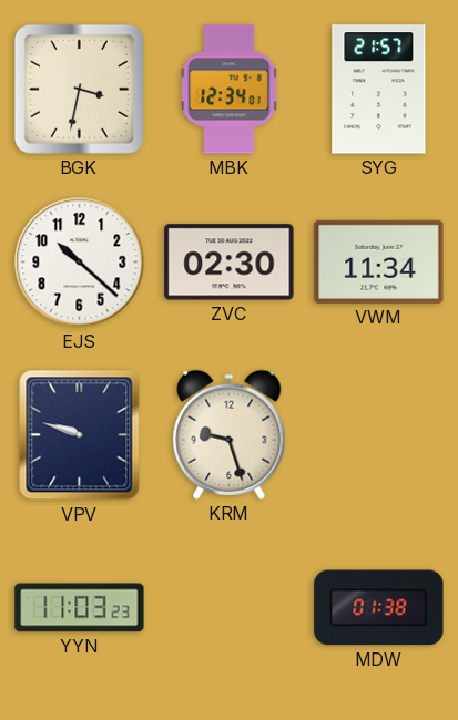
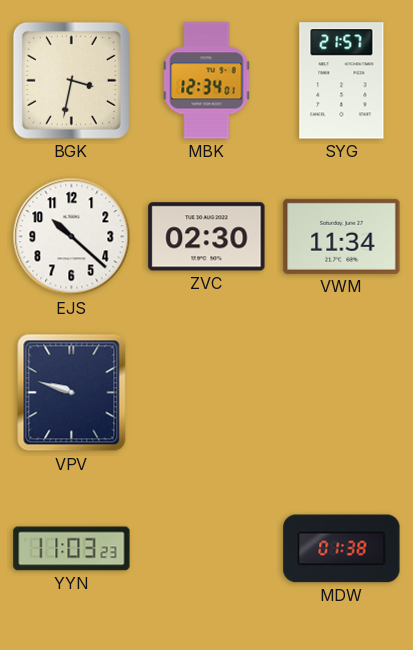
KRM: 9:27 -> none
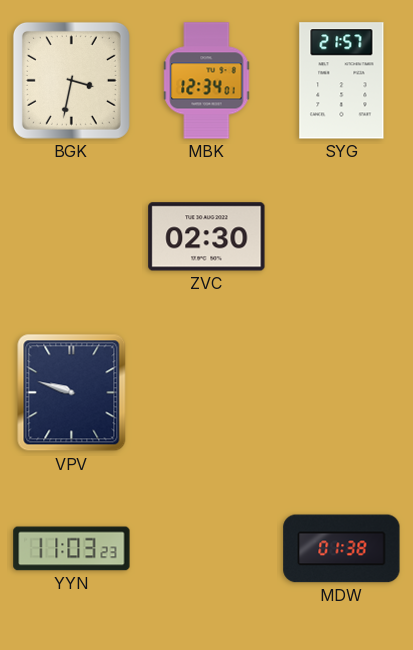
EJS: 10:22 -> none
VWM: 11:34 -> none
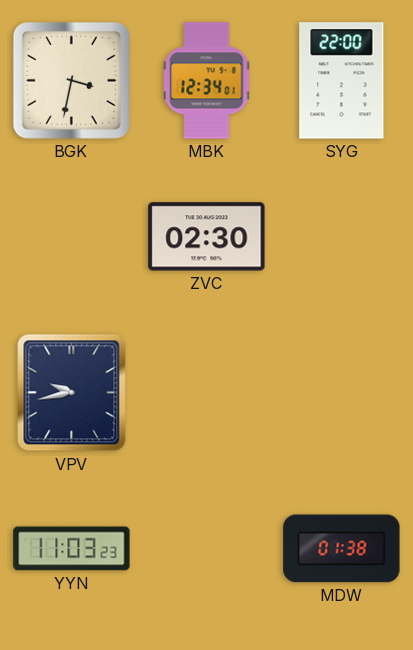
SYG: 21:57 -> 22:00
VPV: 9:48 -> 9:43
